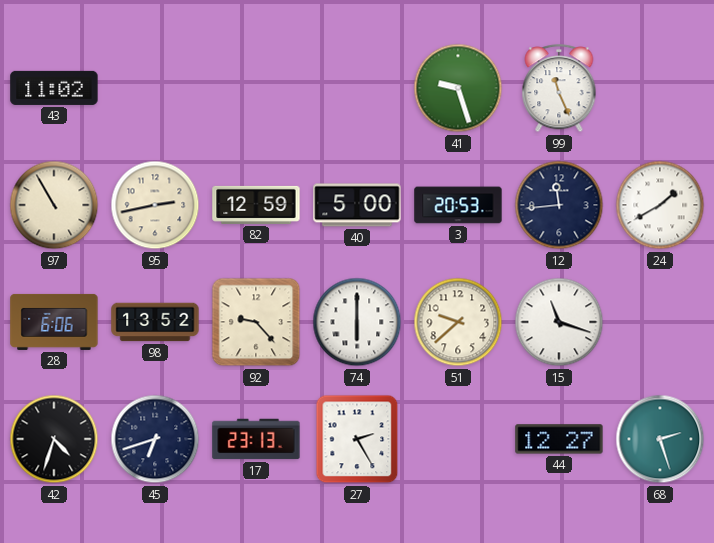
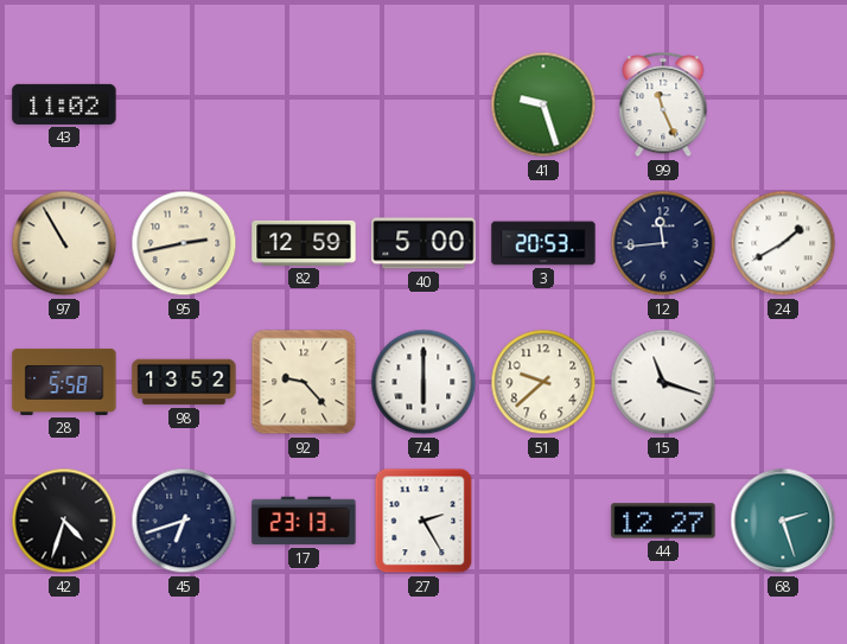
28: 6:06 -> 5:58
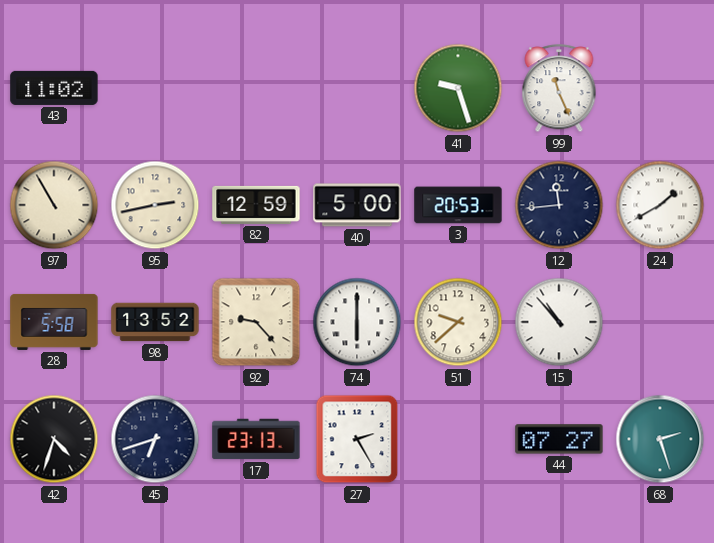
15: 11:18 -> 10:53
44: 12:27 -> 07:27
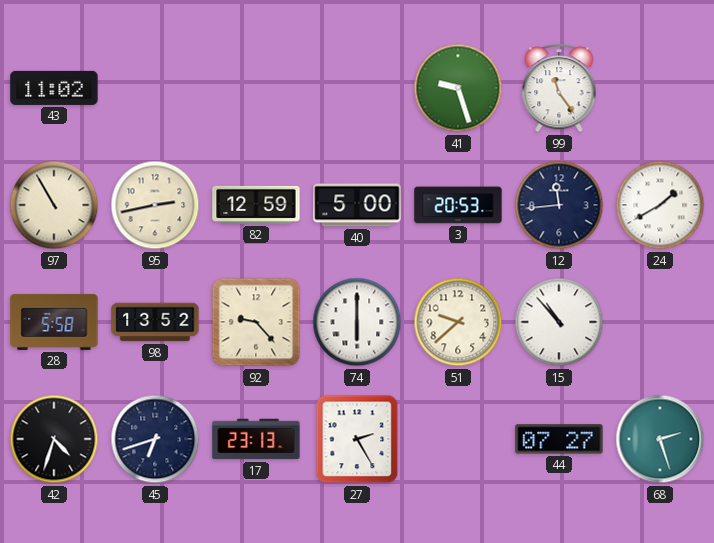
99: 11:26 -> 11:24
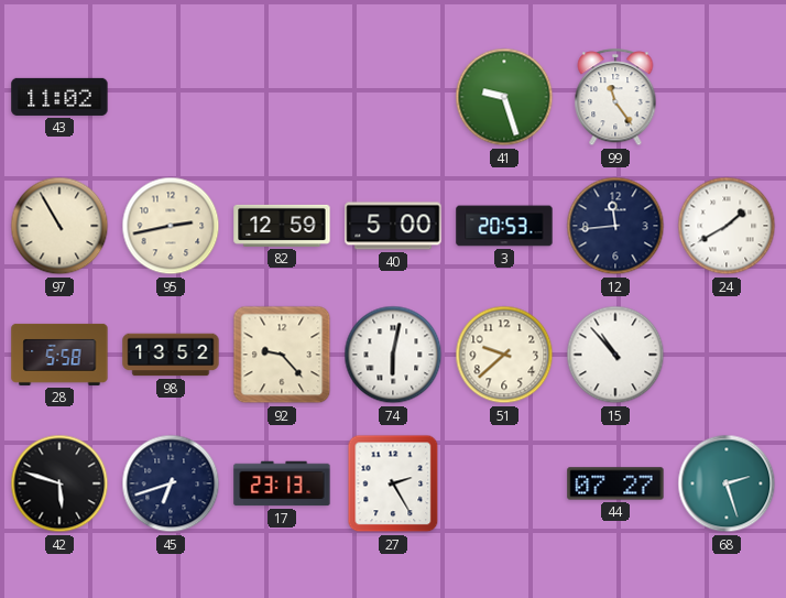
74: 6:00 -> 6:02
42: 4:33 -> 5:48
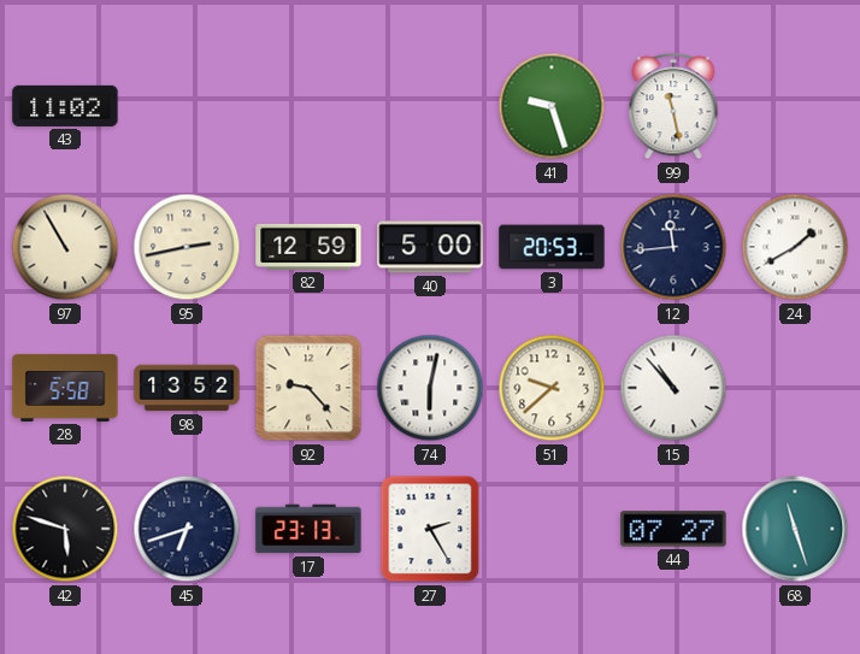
99: 11:24 -> 11:28
68: 2:27 -> 11:27
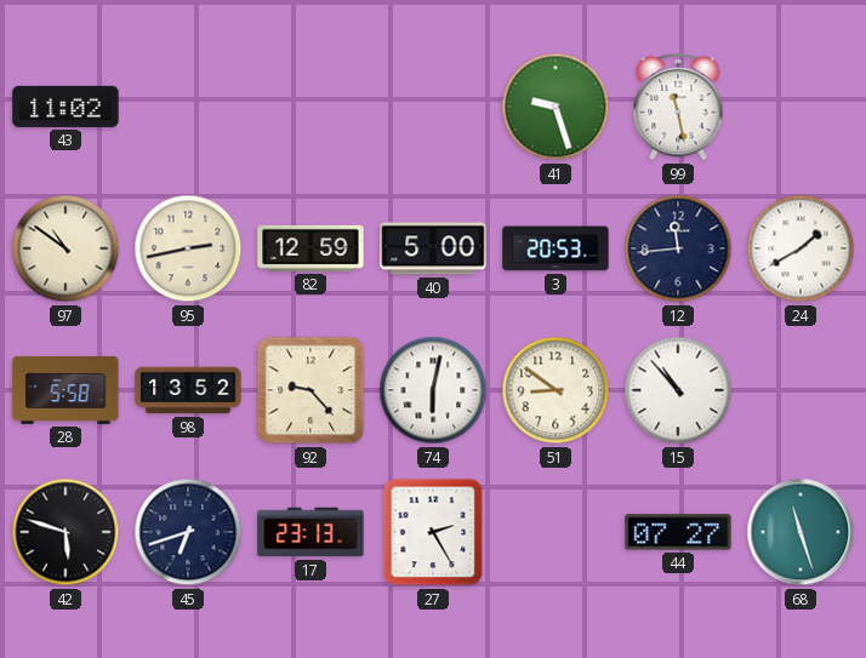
97: 10:55 -> 10:51
51: 9:38 -> 8:51
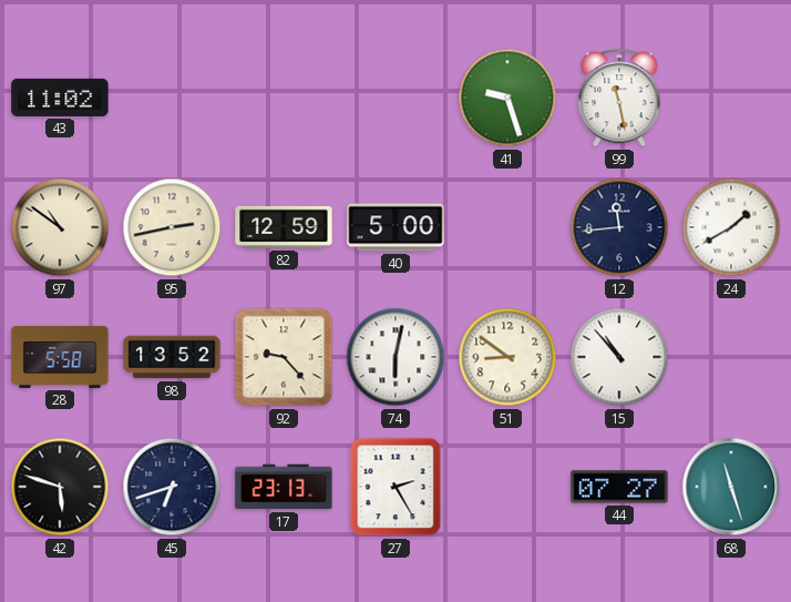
3: 20:53 -> none
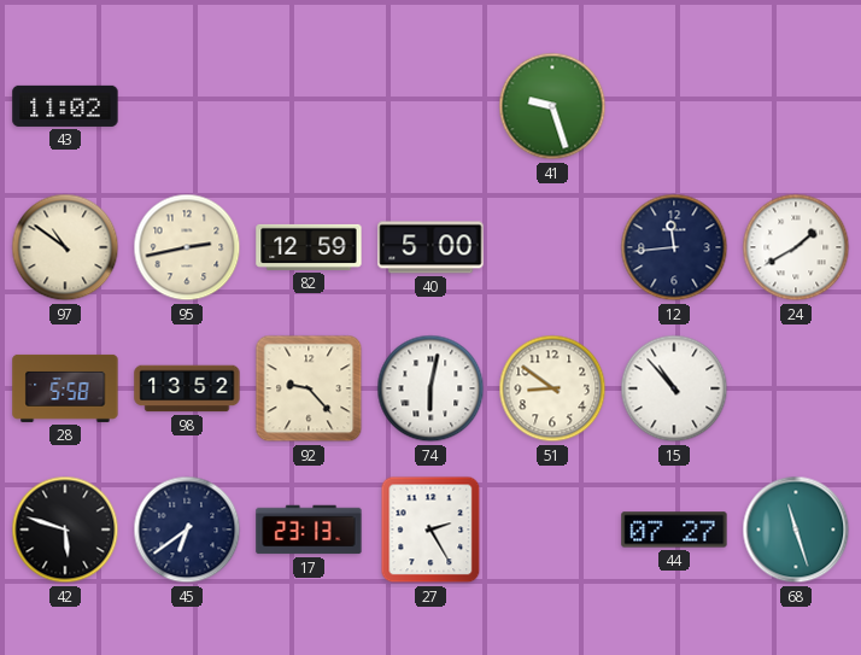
99: 11:28 -> none
45: 6:42 -> 6:39
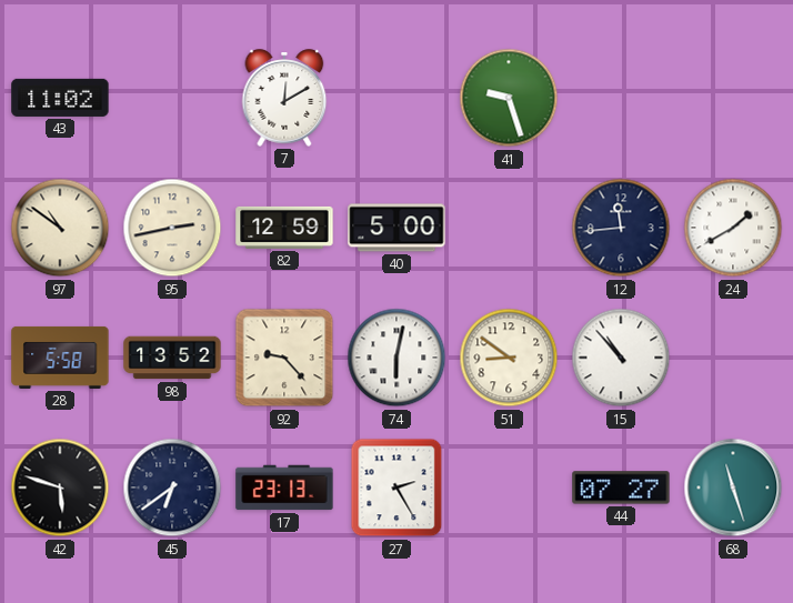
7: none -> 12:10
